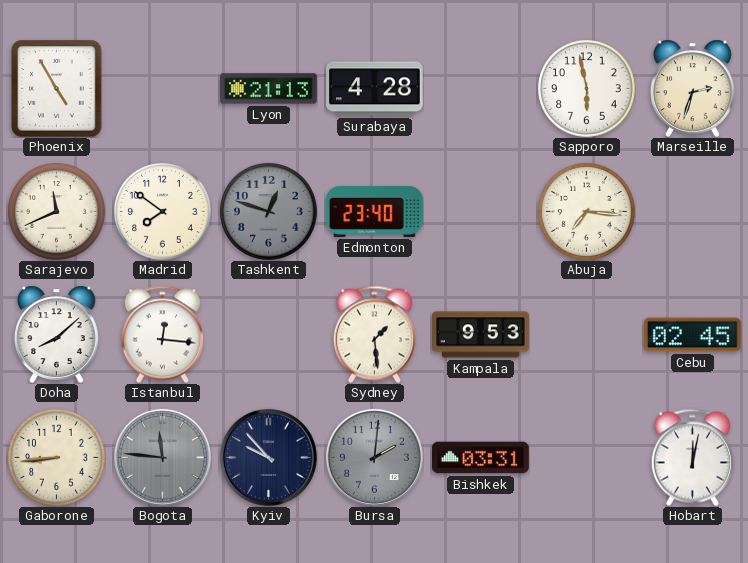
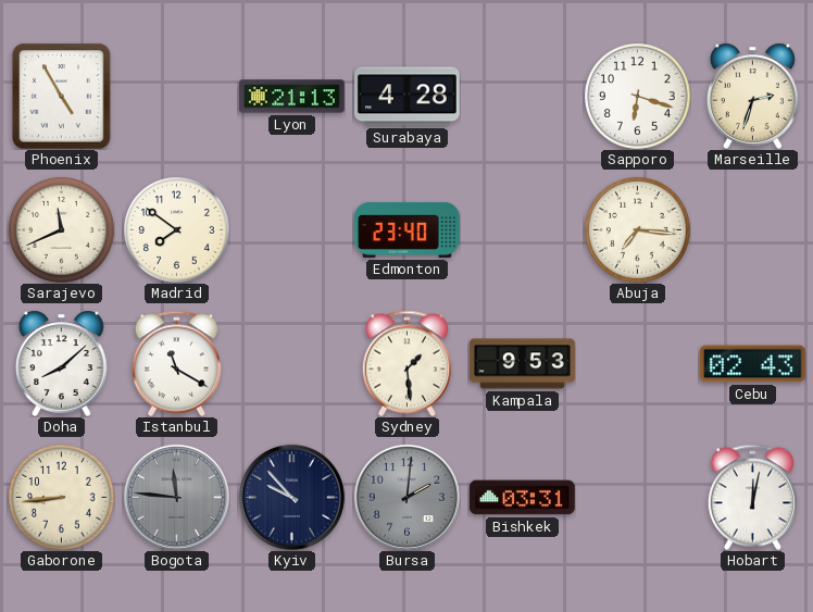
Sapporo: 5:58 -> 6:18
Tashkent: 12:48 -> none
Istanbul: 12:16 -> 11:20
Cebu: 02:45 -> 02:43
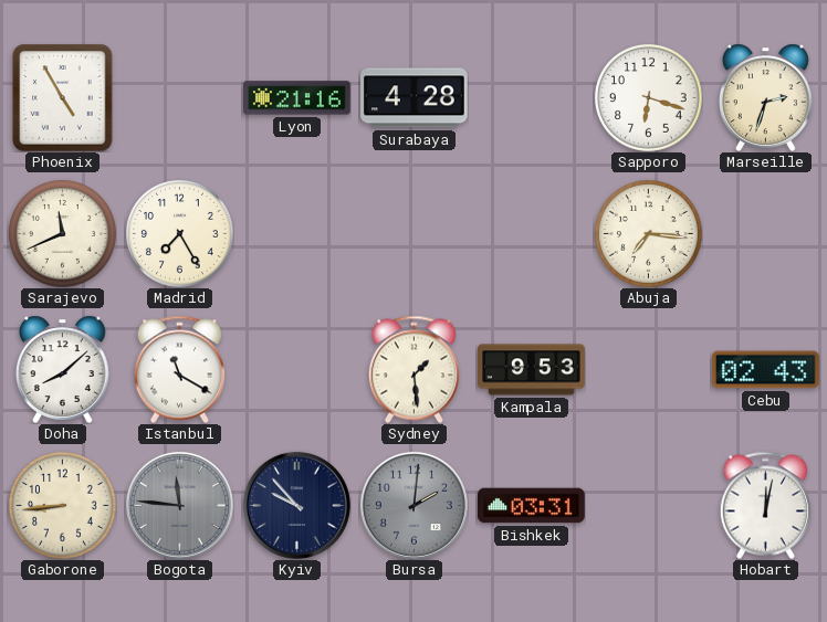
Lyon: 21:13 -> 21:16
Madrid: 7:51 -> 7:25
Edmonton: 23:40 -> none
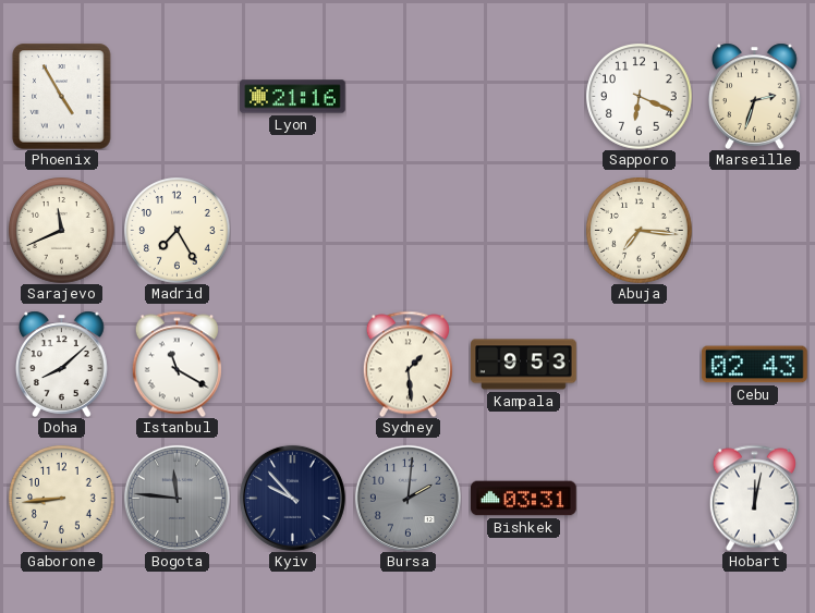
Surabaya: 4:28 -> none
Sapporo: 6:18 -> 6:19
